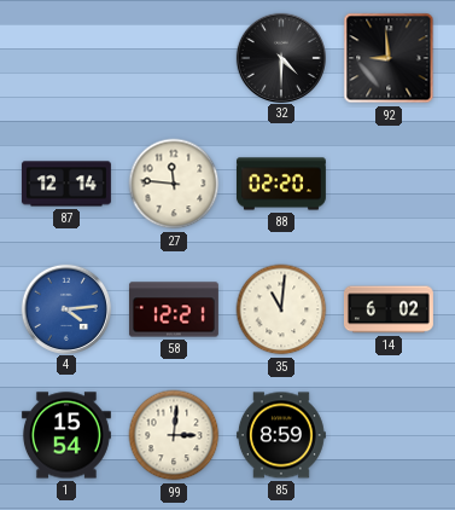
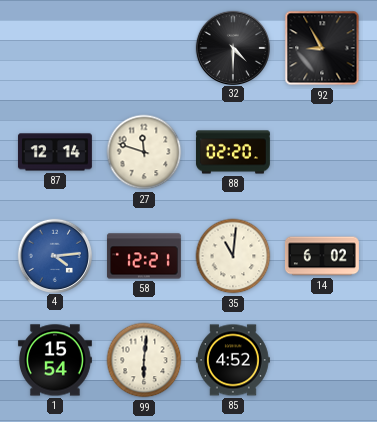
92: 8:59 -> 8:55
27: 11:46 -> 11:48
99: 3:01 -> 6:01
85: 8:59 -> 4:52
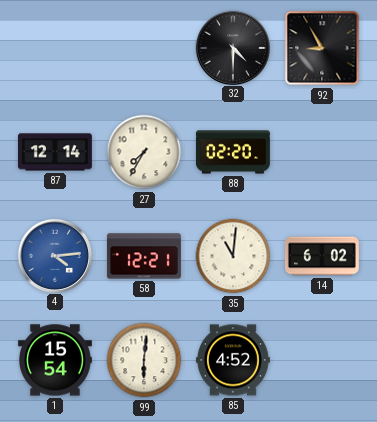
27: 11:48 -> 7:35
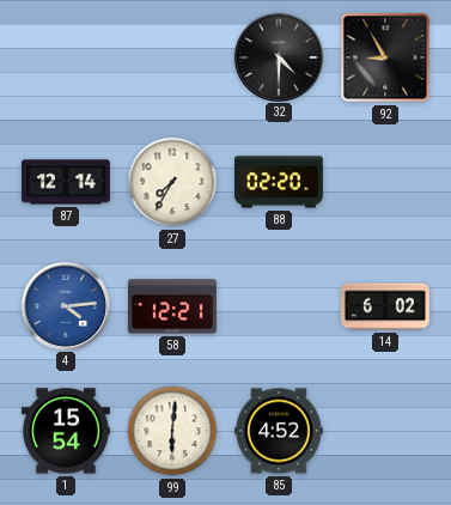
35: 11:01 -> none
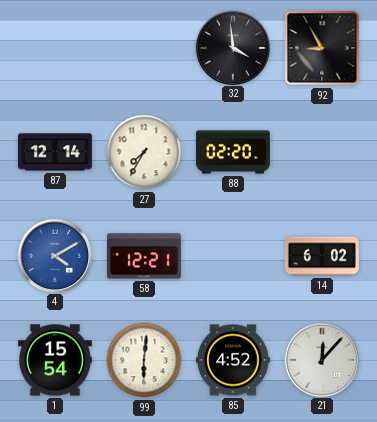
32: 4:30 -> 3:59
4: 4:14 -> 4:10
21: none -> 12:07
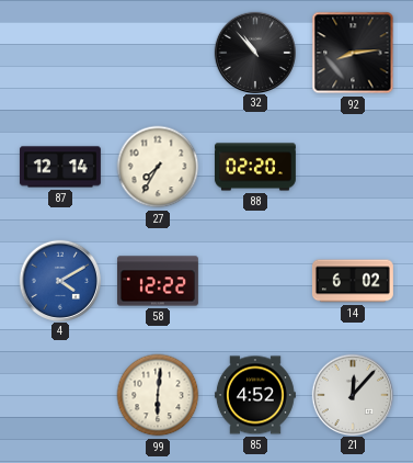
32: 3:59 -> 10:53
92: 8:55 -> 8:14
58: 12:21 -> 12:22
1: 15:54 -> none
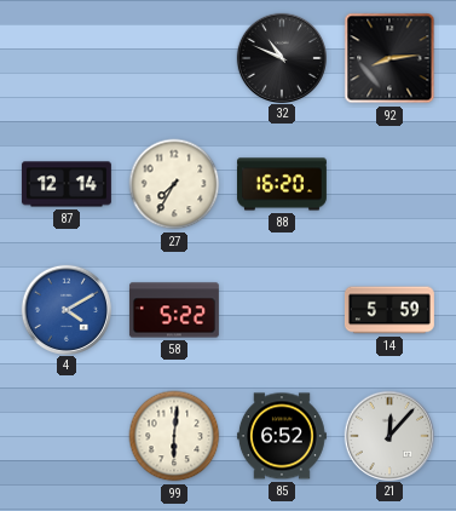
32: 10:53 -> 10:49
88: 02:20 -> 16:20
58: 12:22 -> 5:22
14: 6:02 -> 5:59
85: 4:52 -> 6:52
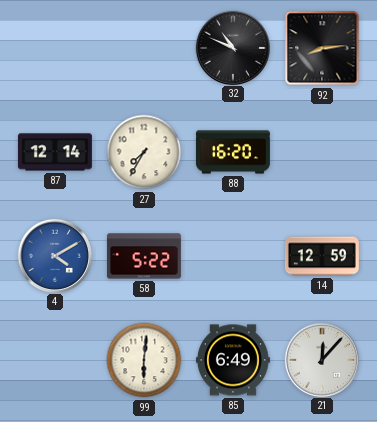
14: 5:59 -> 12:59
85: 6:52 -> 6:49
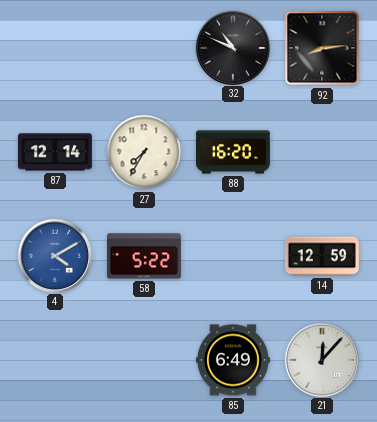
99: 6:01 -> none
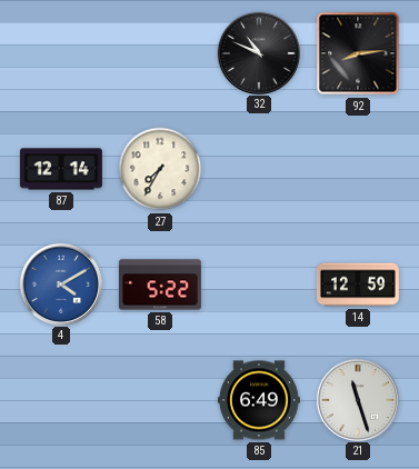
88: 16:20 -> none
21: 12:07 -> 11:27
